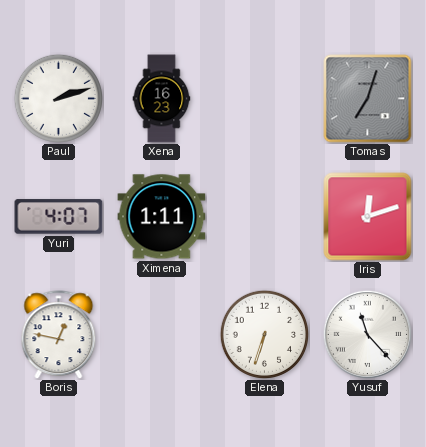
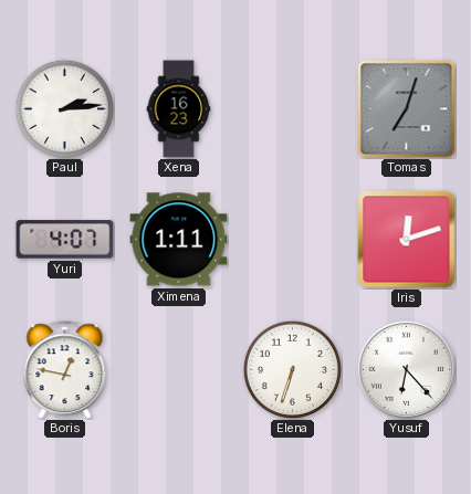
Paul: 2:12 -> 2:14
Yusuf: 11:23 -> 6:23
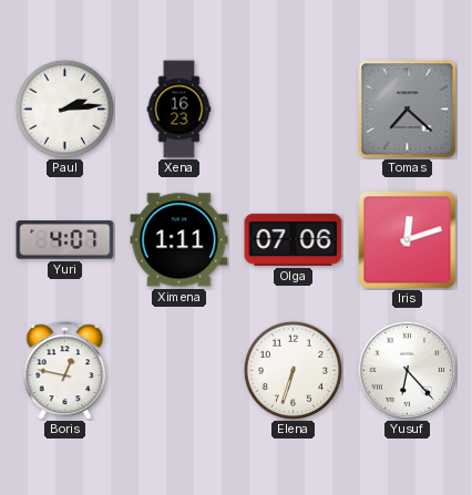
Tomas: 7:03 -> 7:22
Olga: none -> 07:06
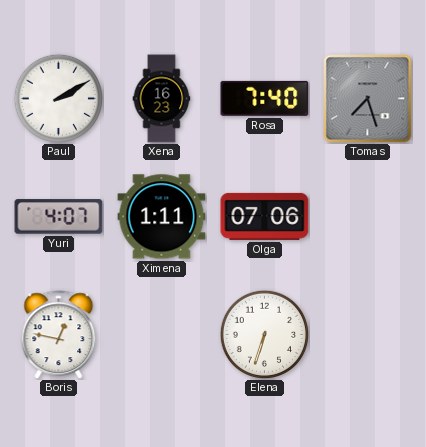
Paul: 2:14 -> 2:10
Rosa: none -> 7:40
Tomas: 7:22 -> 7:27
Iris: 12:12 -> none
Yusuf: 6:23 -> none
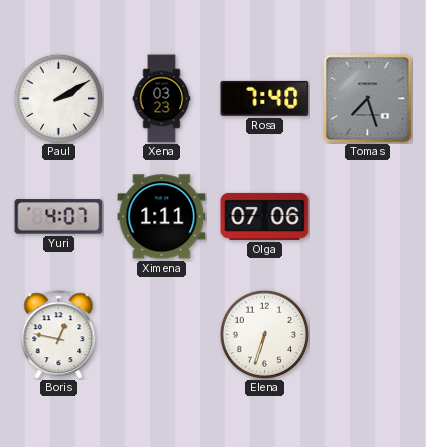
Xena: 16:23 -> 03:23
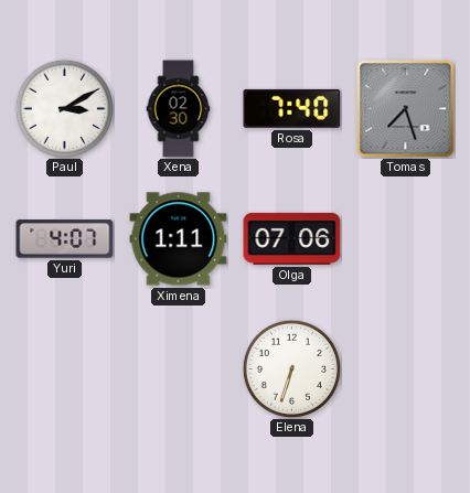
Paul: 2:10 -> 3:10
Xena: 03:23 -> 02:30
Boris: 12:47 -> none
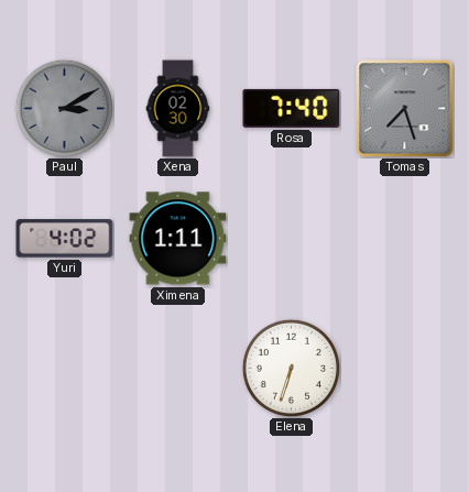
Paul dial: white -> grey
Yuri: 4:07 -> 4:02
Olga: 07:06 -> none
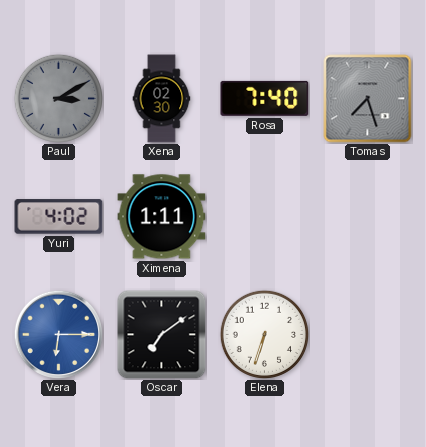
Vera: none -> 6:15
Oscar: none -> 7:09
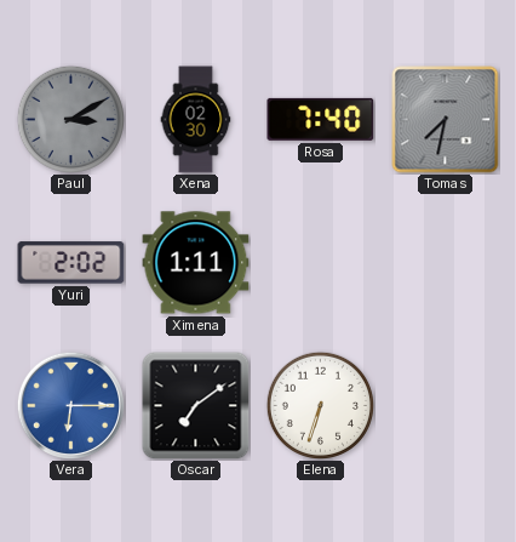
Tomas: 7:27 -> 7:32
Yuri: 4:02 -> 2:02
